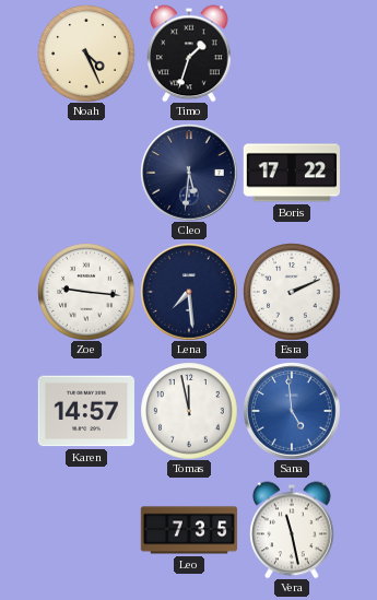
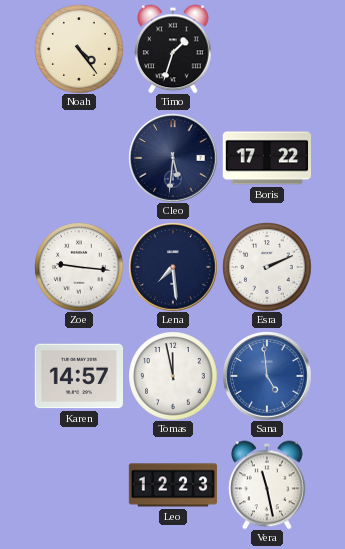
Noah: 4:26 -> 4:24
Leo: 7:35 -> 12:23
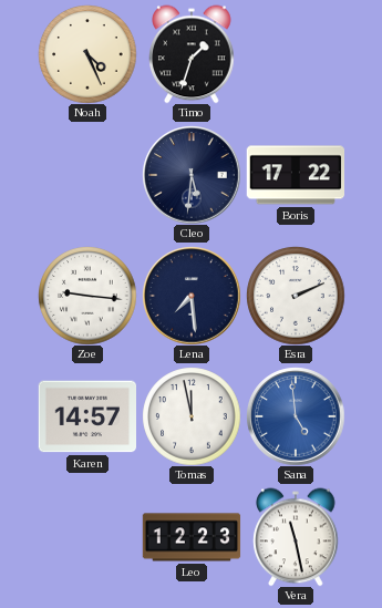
Noah: 4:24 -> 4:26
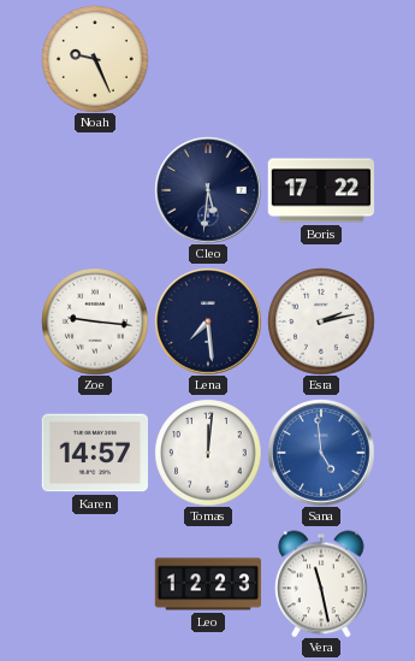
Noah: 4:26 -> 9:26
Timo: 1:33 -> none
Esra: 2:11 -> 2:13
Tomas: 11:58 -> 12:01
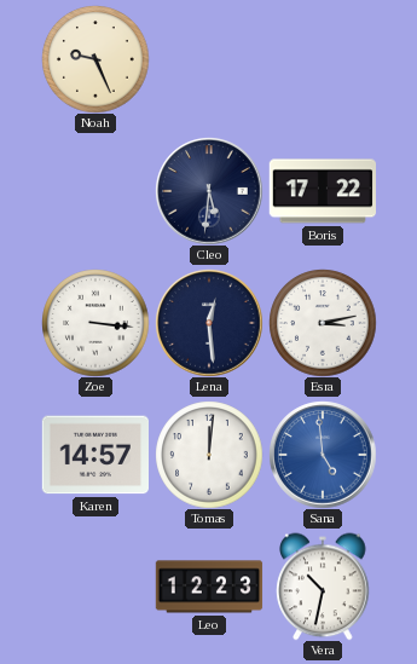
Zoe: 9:16 -> 3:16
Lena: 7:29 -> 12:29
Esra: 2:13 -> 3:13
Vera: 11:28 -> 10:32
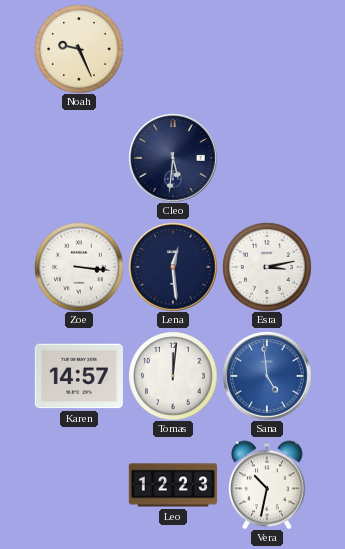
Boris: 17:22 -> none
